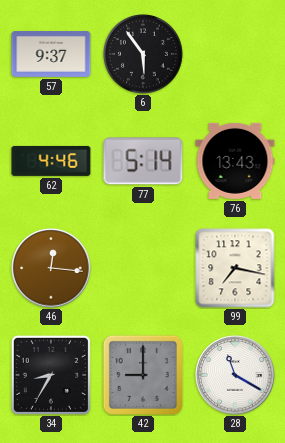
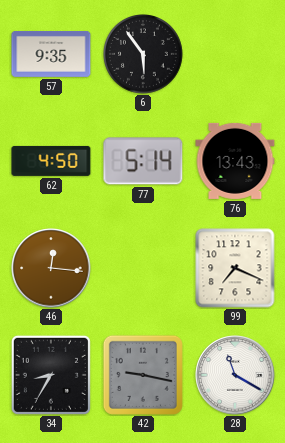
57: 9:37 -> 9:35
62: 4:46 -> 4:50
99: 7:17 -> 7:19
42: 9:00 -> 9:17
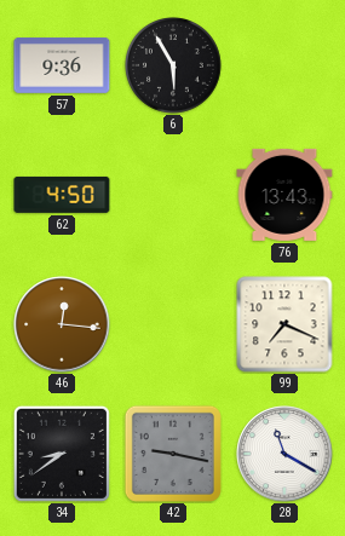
57: 9:35 -> 9:36
6: 5:54 -> 5:55
77: 5:14 -> none
34: 8:35 -> 8:39
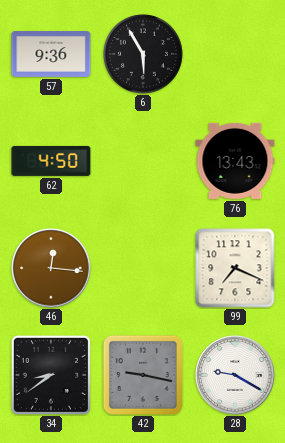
28: 11:20 -> 9:20
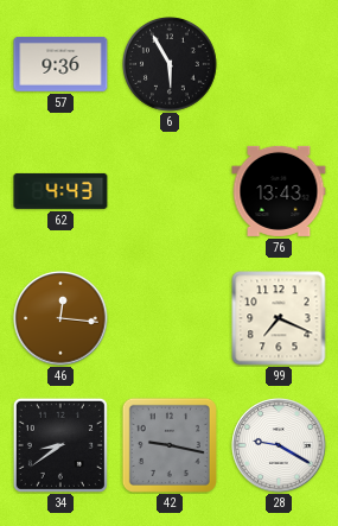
62: 4:50 -> 4:43
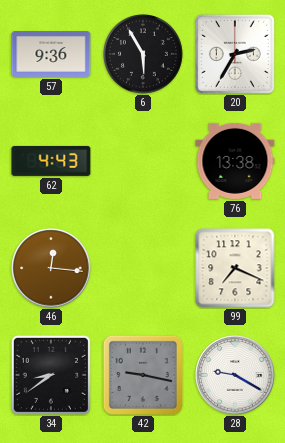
20: none -> 2:35
76: 13:43 -> 13:38
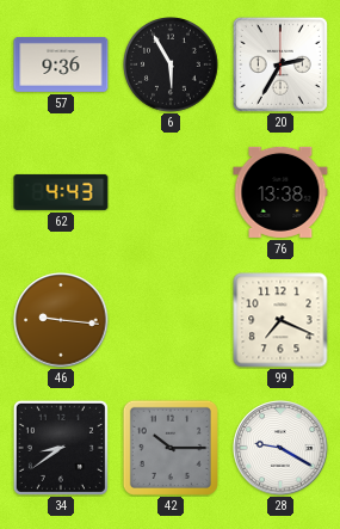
46: 12:16 -> 9:16
42: 9:17 -> 10:15
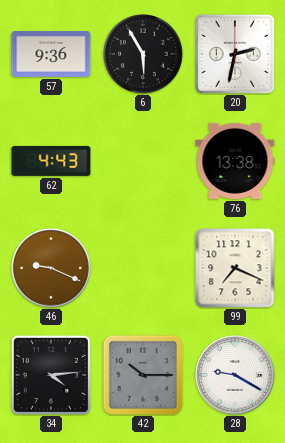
20: 2:35 -> 2:32
46: 9:16 -> 9:19
34: 8:39 -> 4:14
